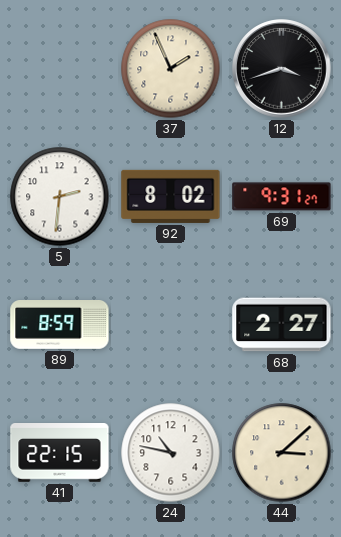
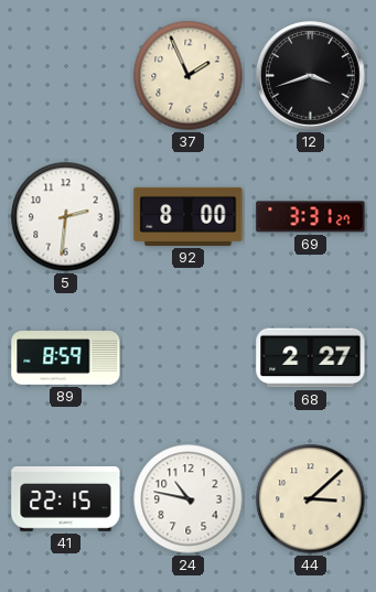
92: 8:02 -> 8:00
69: 9:31 -> 3:31
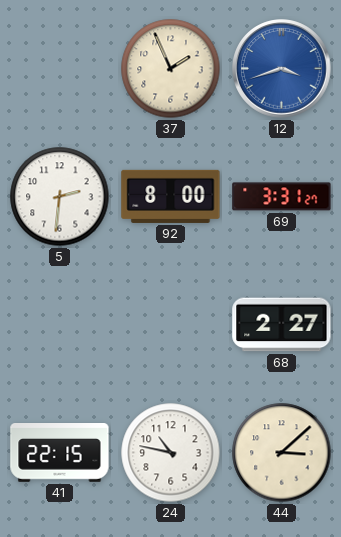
12 dial: black -> blue
89: 8:59 -> none
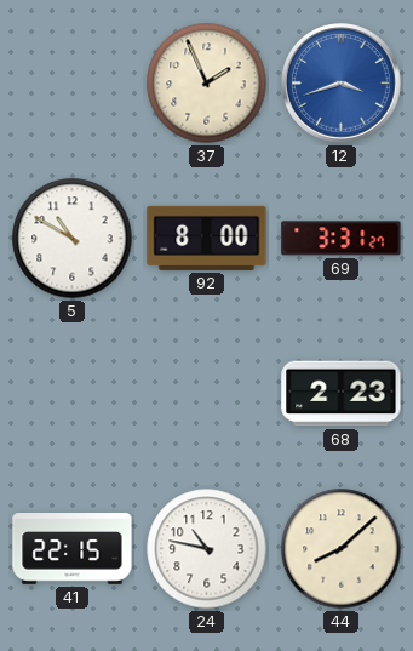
5: 2:31 -> 10:50
68: 2:27 -> 2:23
44: 3:08 -> 8:08
